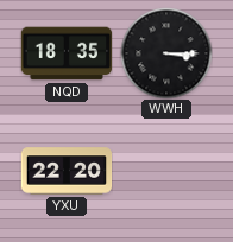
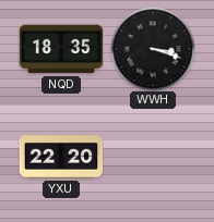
WWH: 3:15 -> 3:18
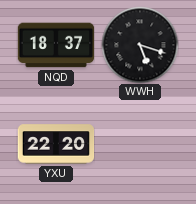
NQD: 18:35 -> 18:37
WWH: 3:18 -> 5:18
